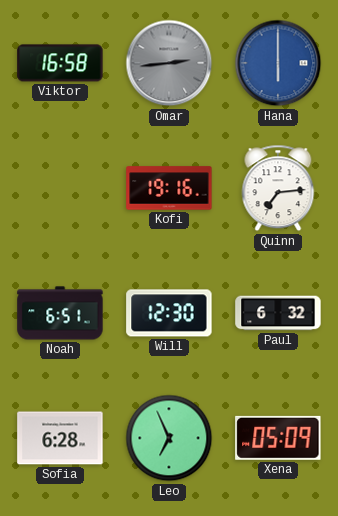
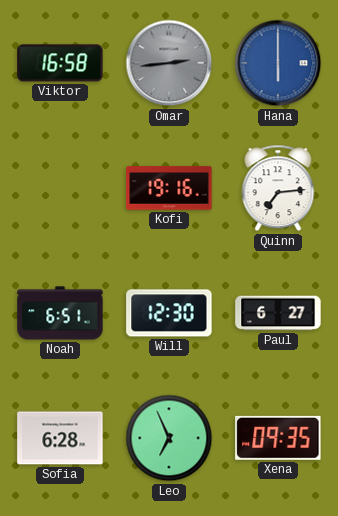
Paul: 6:32 -> 6:27
Xena: 05:09 -> 09:35
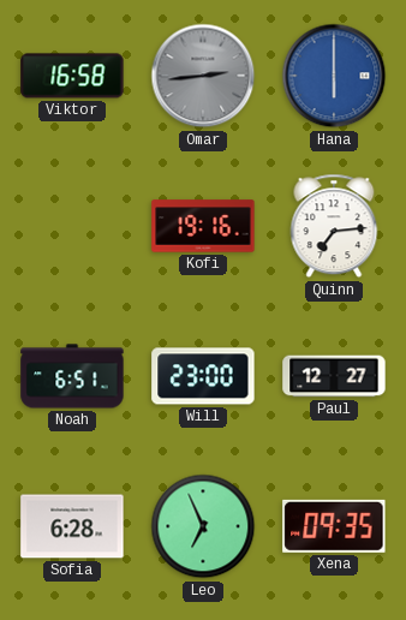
Will: 12:30 -> 23:00
Paul: 6:27 -> 12:27
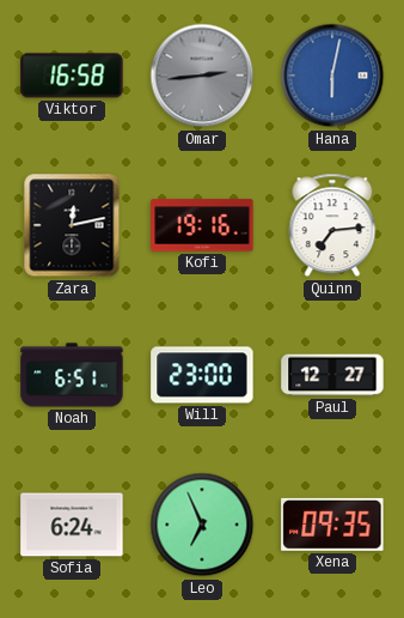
Hana: 6:00 -> 6:02
Zara: none -> 12:13
Sofia: 6:28 -> 6:24
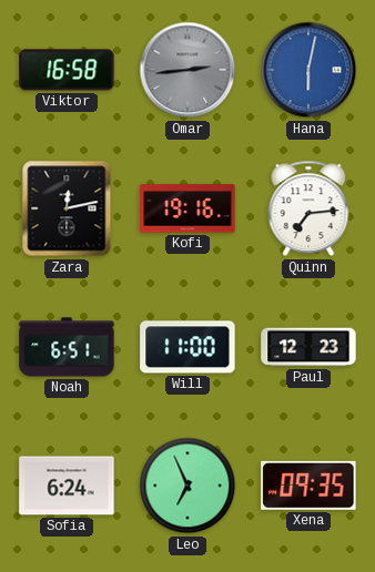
Will: 23:00 -> 11:00
Paul: 12:27 -> 12:23
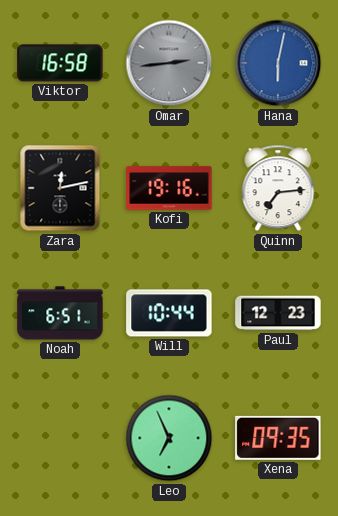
Will: 11:00 -> 10:44
Sofia: 6:24 -> none
